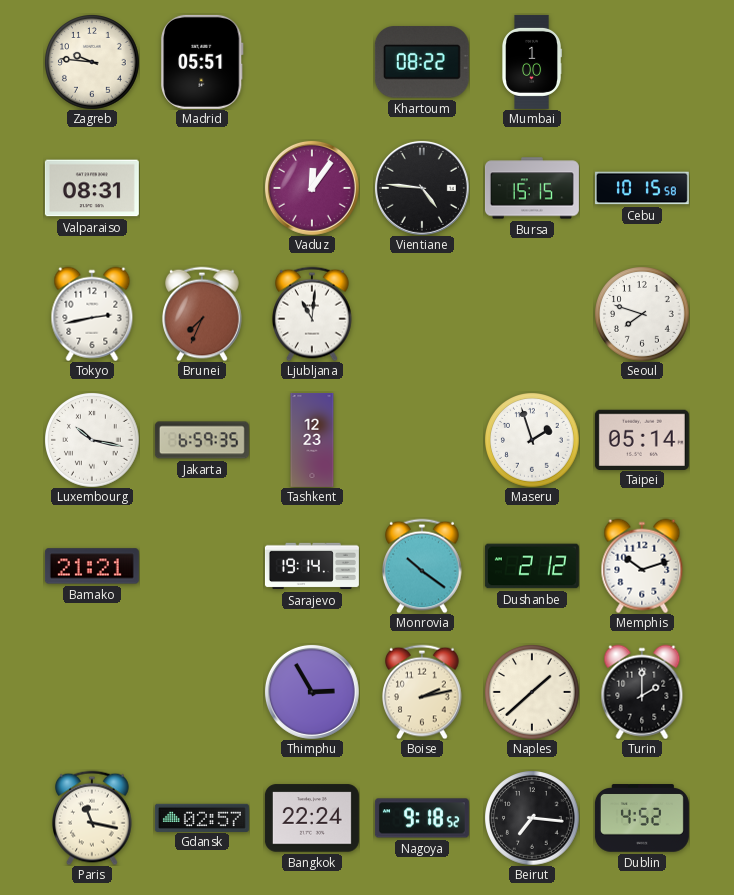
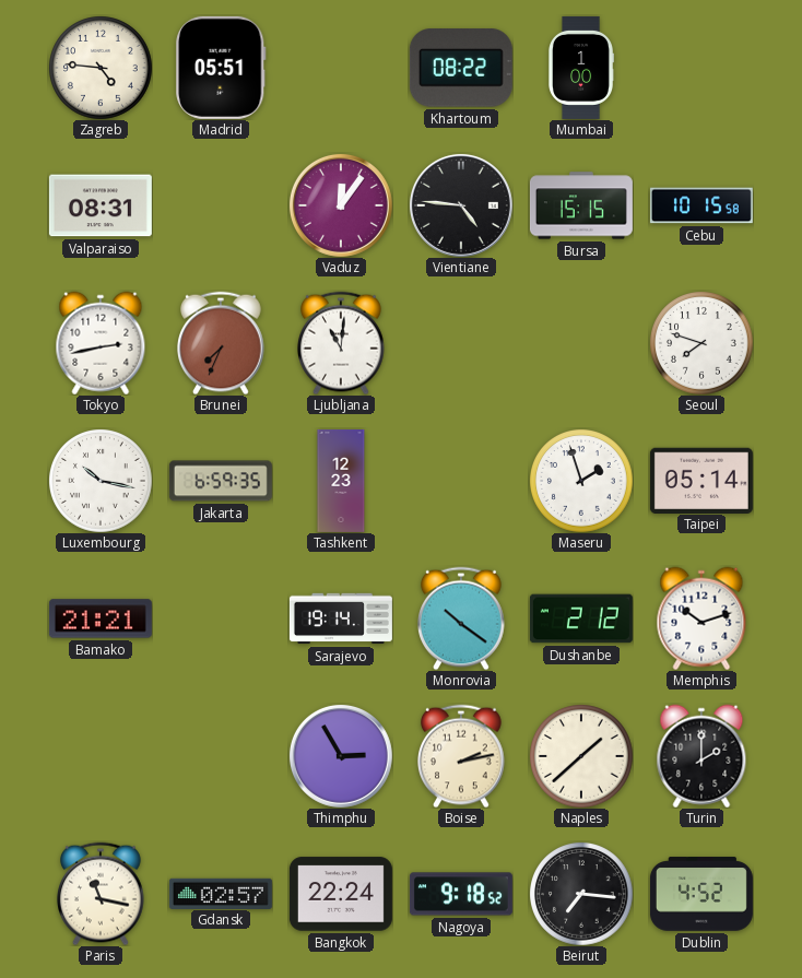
Zagreb: 9:46 -> 4:46
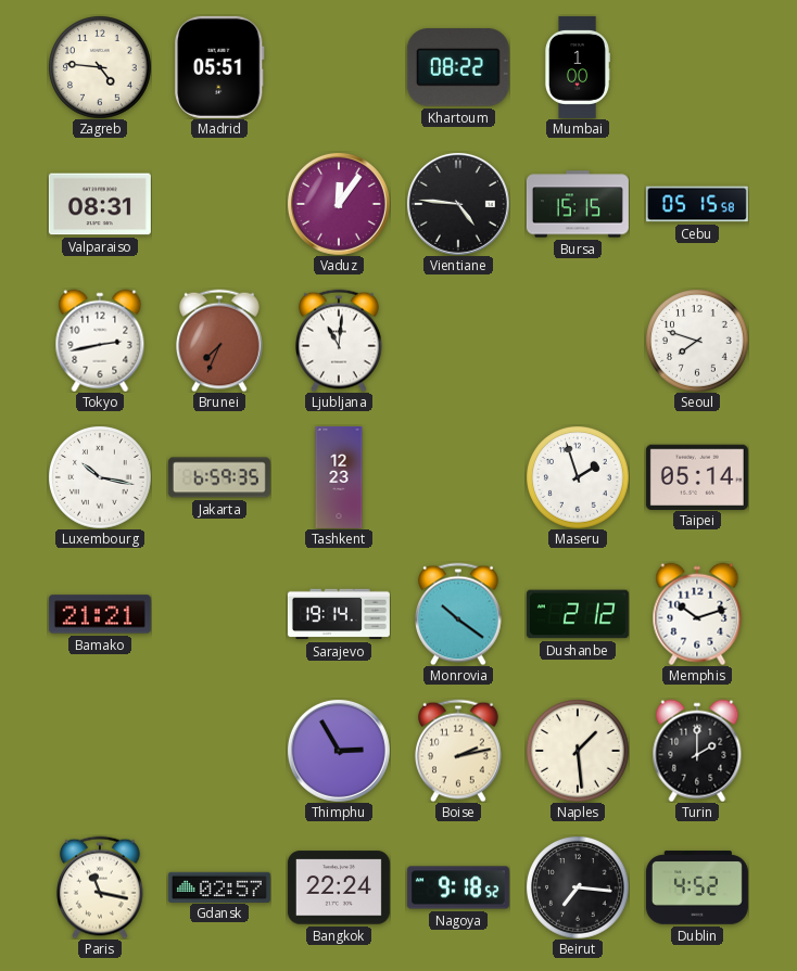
Cebu: 10:15 -> 05:15
Naples: 1:38 -> 1:29
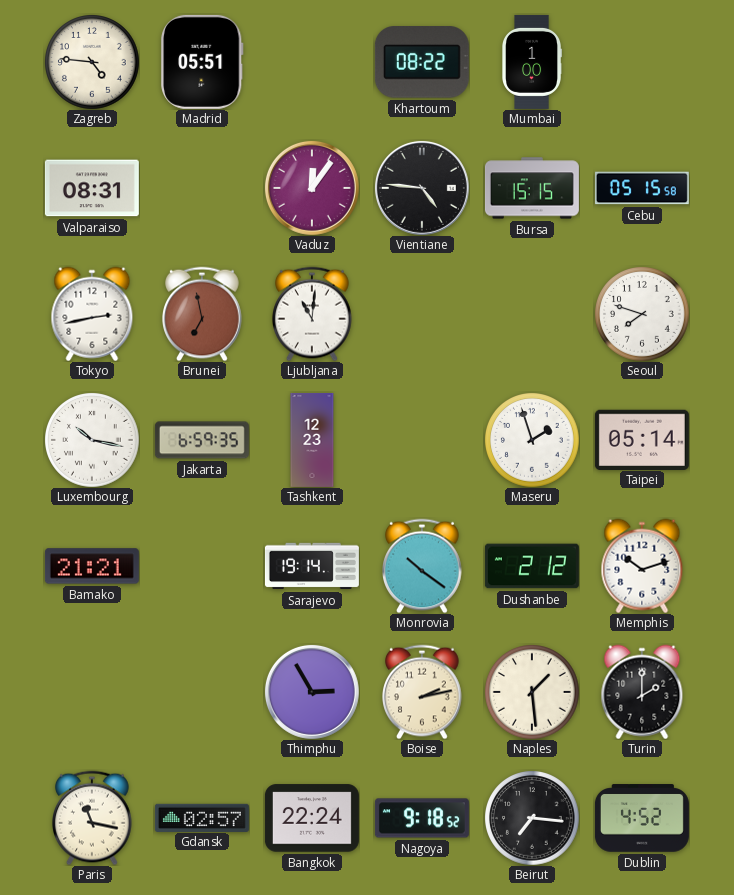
Brunei: 7:34 -> 6:58
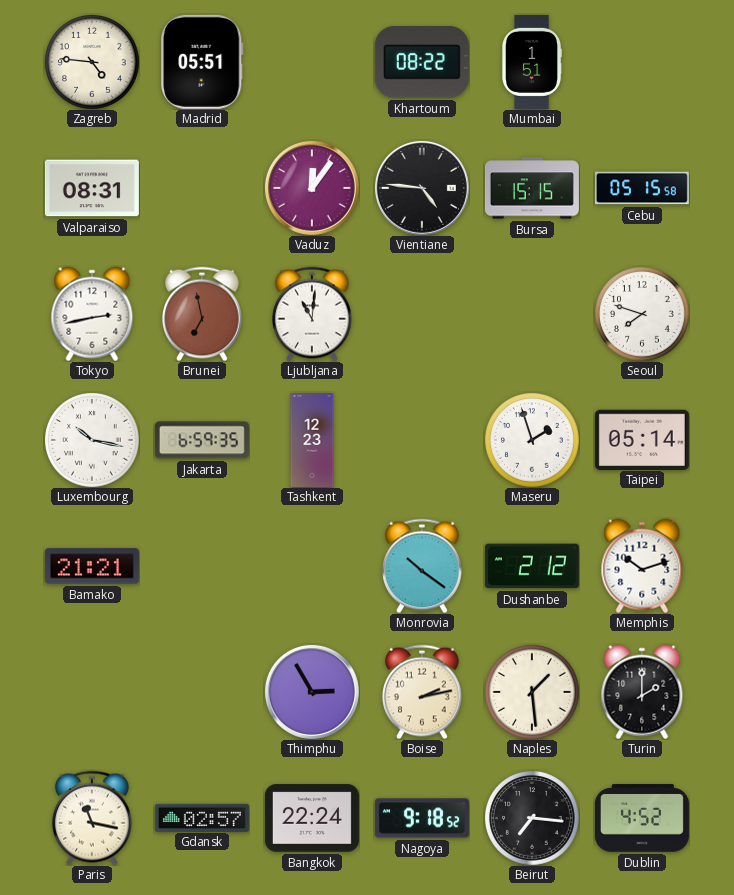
Mumbai: 1:00 -> 1:51
Sarajevo: 19:14 -> none
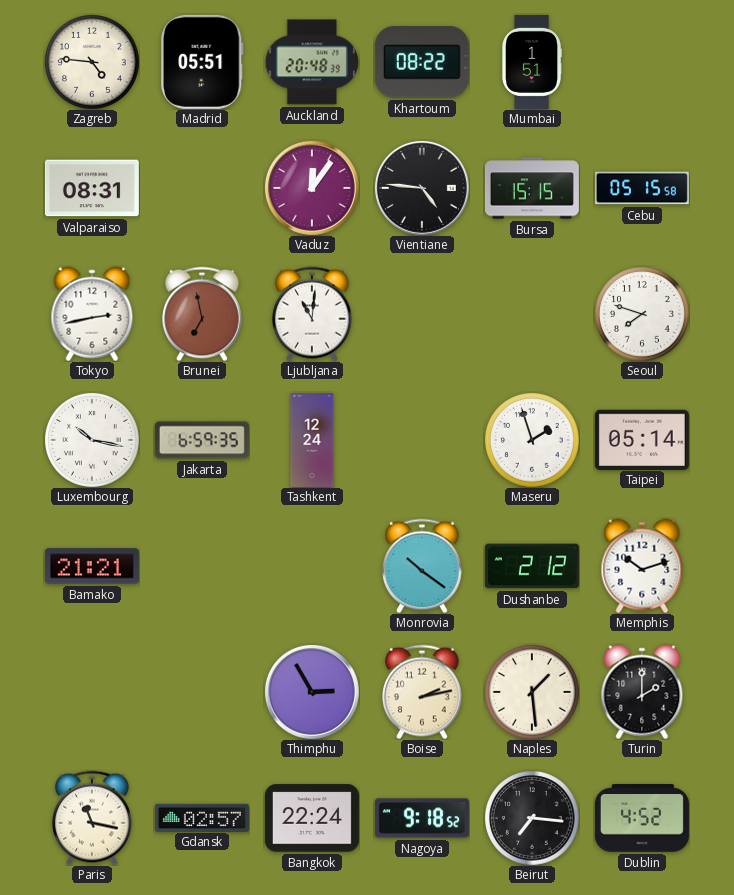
Auckland: none -> 20:48
Tashkent: 12:23 -> 12:24
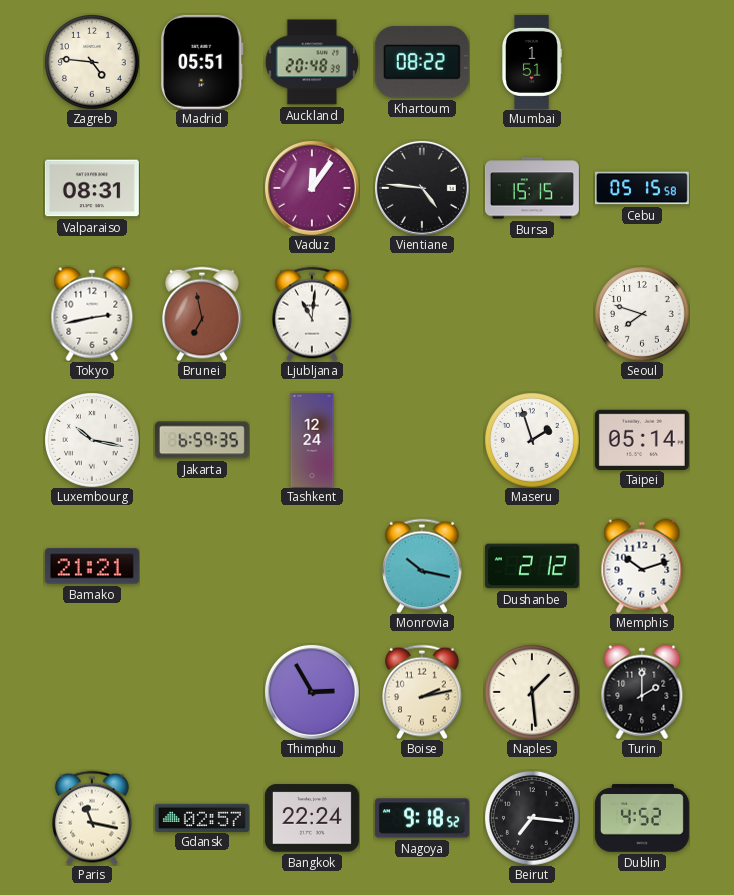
Monrovia: 10:21 -> 10:17
